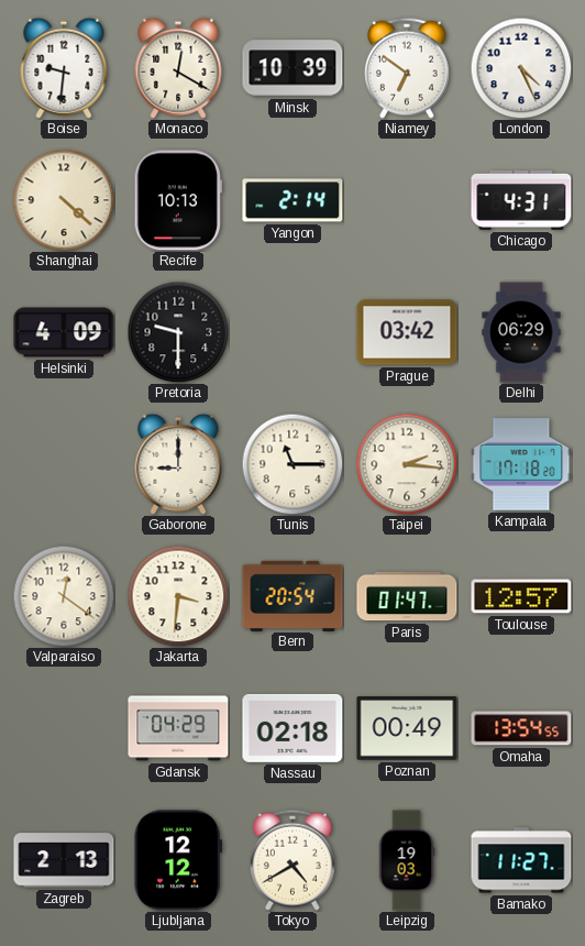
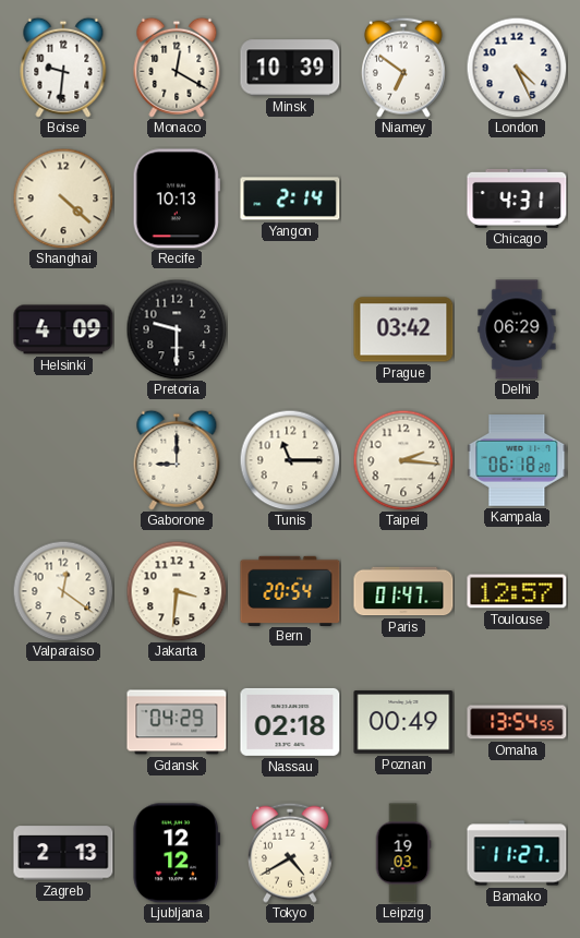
Kampala: 17:18 -> 06:18
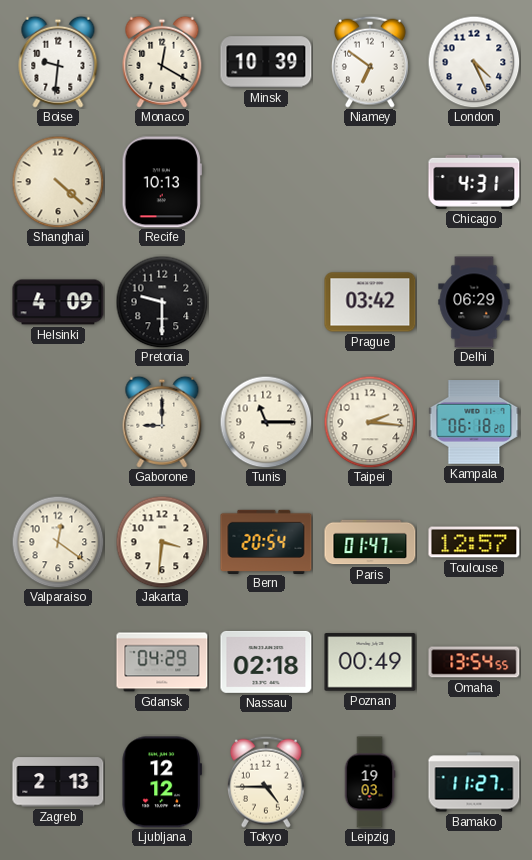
Yangon: 2:14 -> none
Tokyo: 4:40 -> 4:45
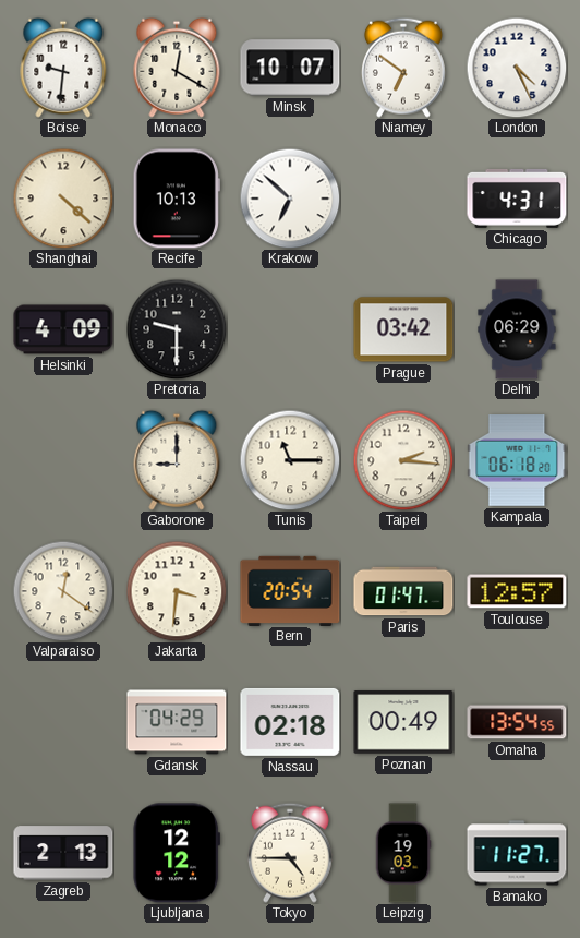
Minsk: 10:39 -> 10:07
Krakow: none -> 6:52
